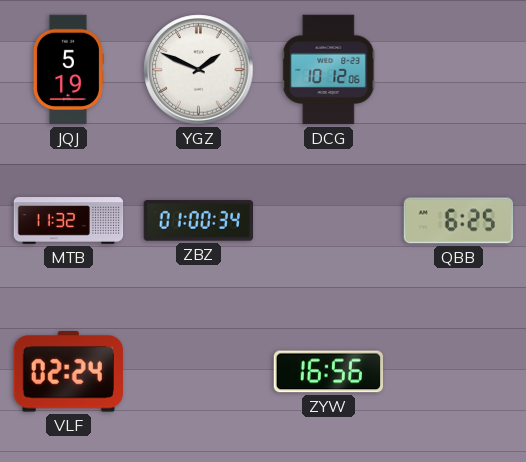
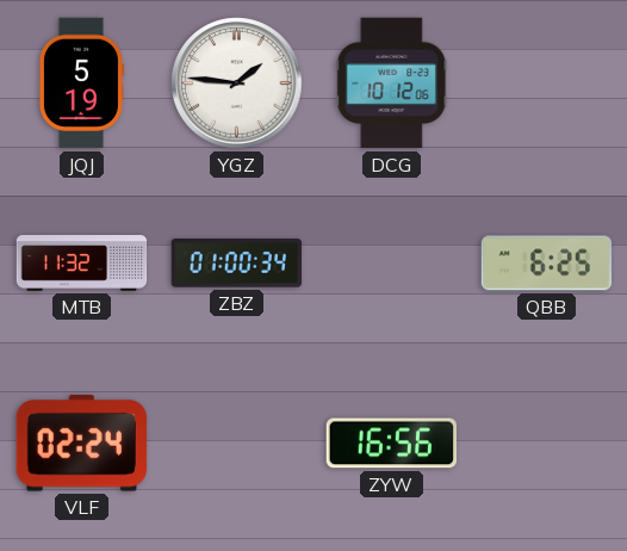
YGZ: 1:49 -> 1:46
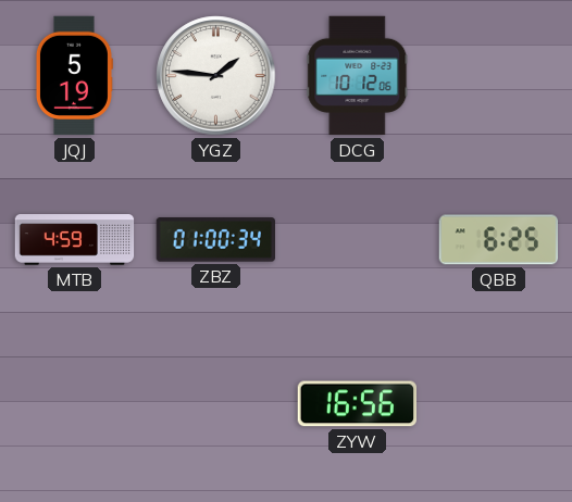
MTB: 11:32 -> 4:59
VLF: 02:24 -> none
